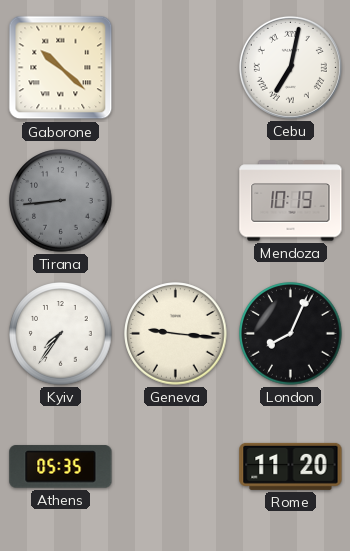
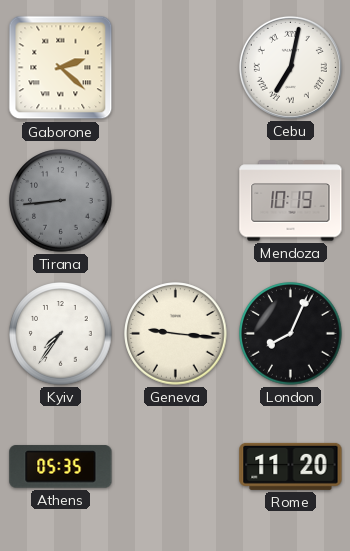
Gaborone: 10:22 -> 2:22
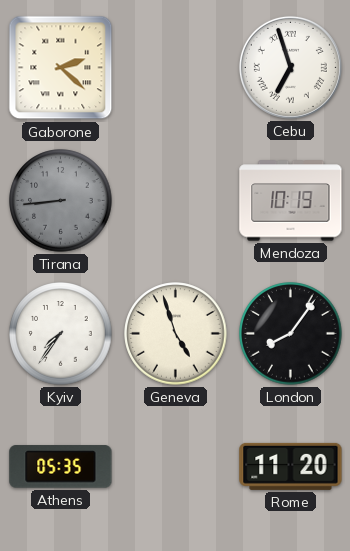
Cebu: 7:02 -> 6:57
Geneva: 9:16 -> 4:57
London: 8:04 -> 8:06
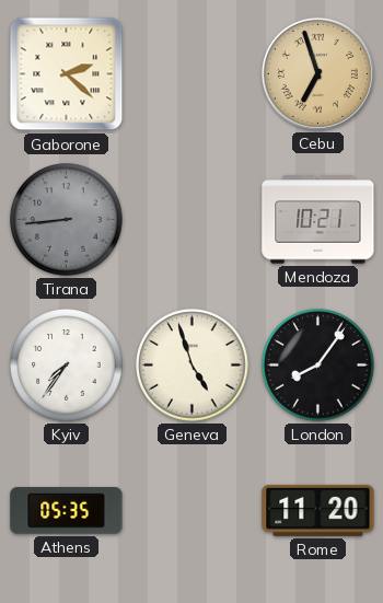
Cebu dial: white -> champagne
Mendoza: 10:19 -> 10:21
